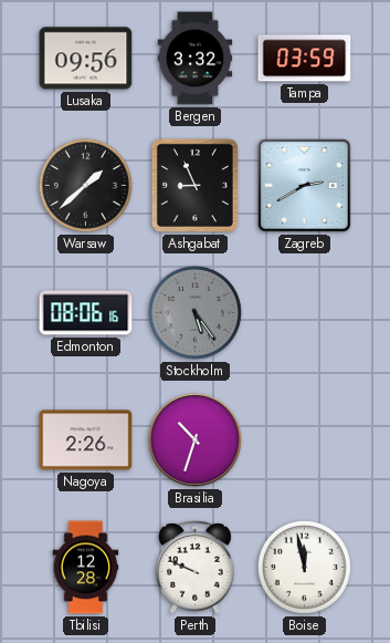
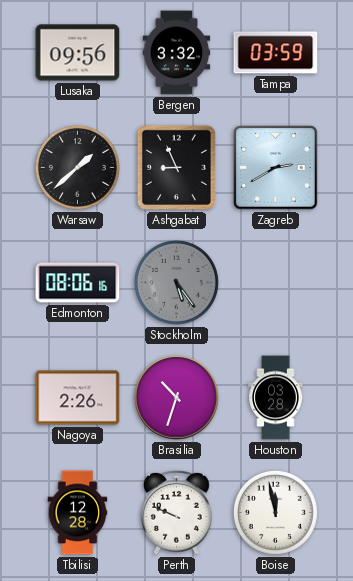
Houston: none -> 03:28
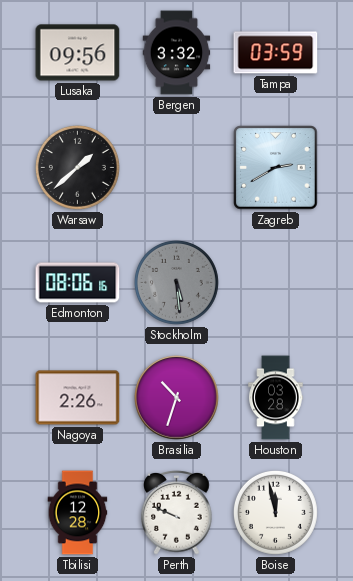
Ashgabat: 8:56 -> none
Stockholm: 5:24 -> 5:29
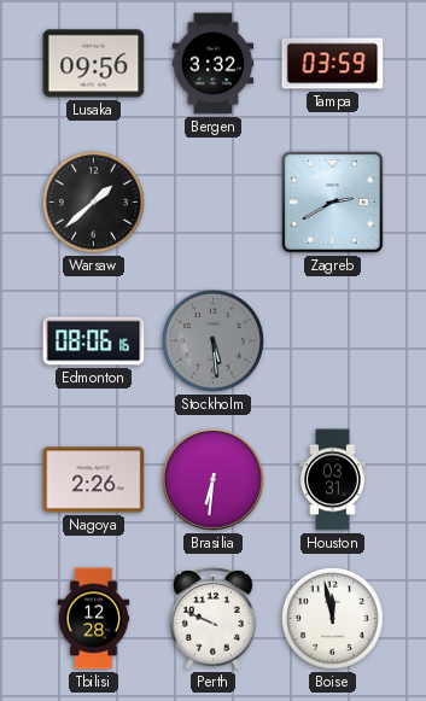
Brasilia: 10:33 -> 6:31
Houston: 03:28 -> 03:31
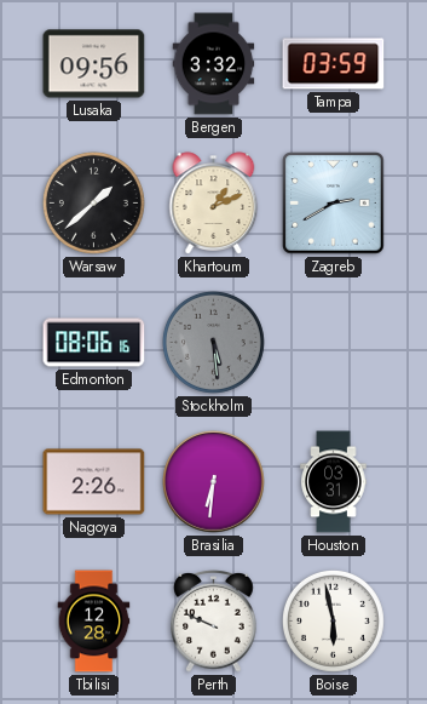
Khartoum: none -> 1:11
Boise: 11:58 -> 5:58
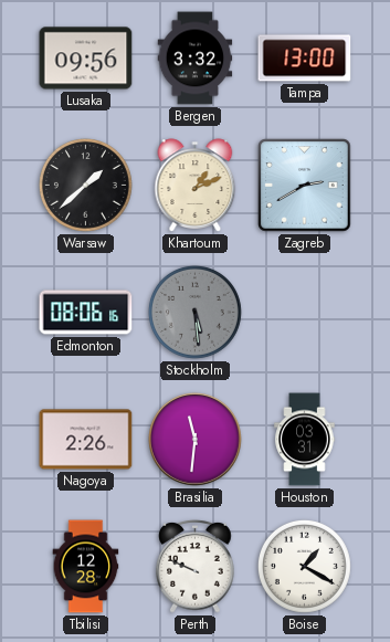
Tampa: 03:59 -> 13:00
Brasilia: 6:31 -> 11:31
Boise: 5:58 -> 1:20
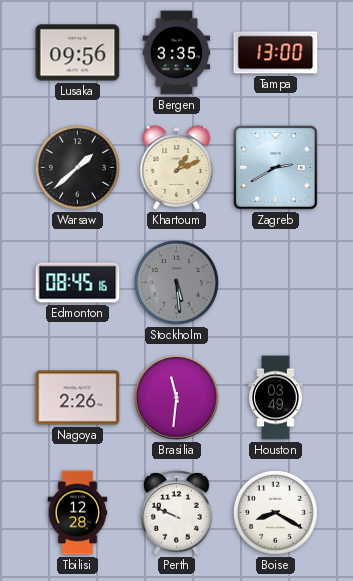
Bergen: 3:32 -> 3:35
Edmonton: 08:06 -> 08:45
Houston: 03:31 -> 03:49
Boise: 1:20 -> 8:20
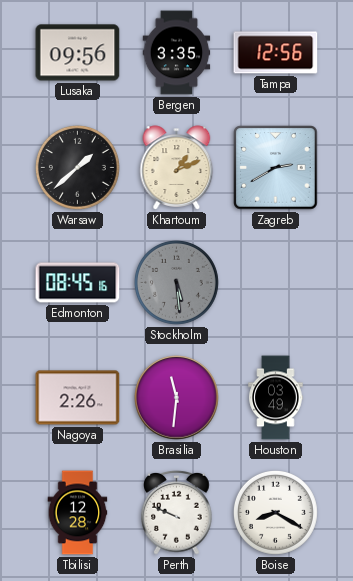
Tampa: 13:00 -> 12:56
